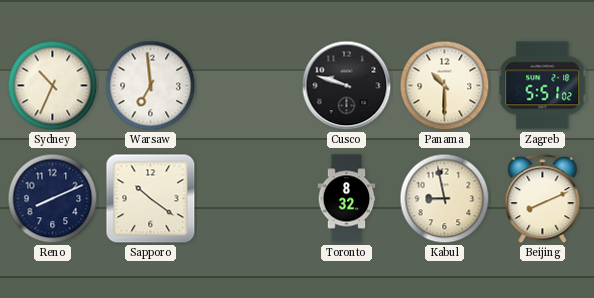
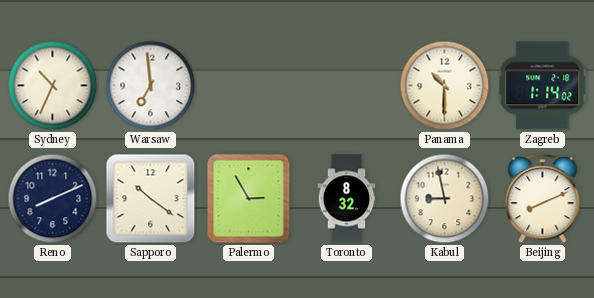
Cusco: 9:48 -> none
Zagreb: 5:51 -> 1:14
Palermo: none -> 2:55
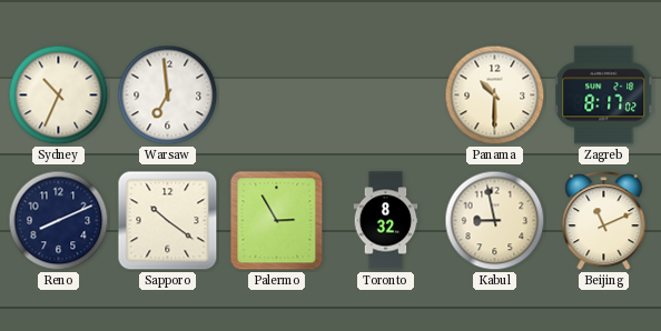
Zagreb: 1:14 -> 8:17
Beijing: 8:11 -> 11:11
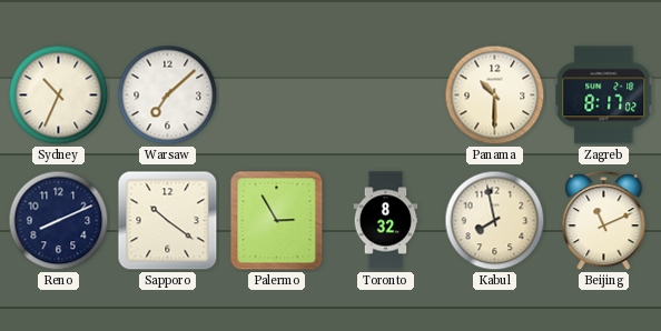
Warsaw: 6:59 -> 7:08
Kabul: 8:58 -> 7:58
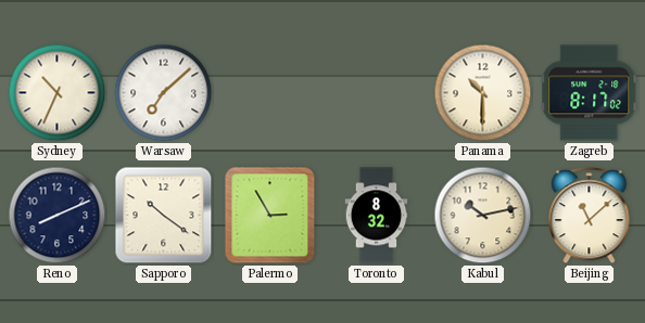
Kabul: 7:58 -> 10:13
Beijing: 11:11 -> 11:08
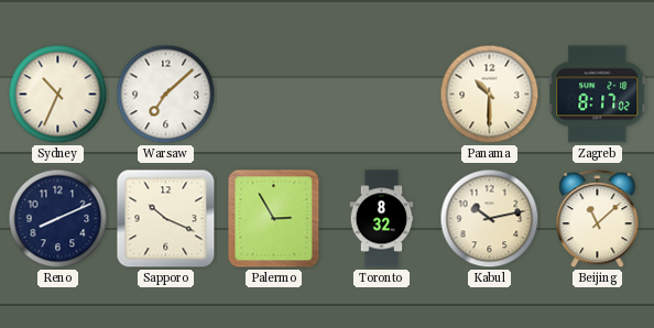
Sapporo: 10:21 -> 10:19
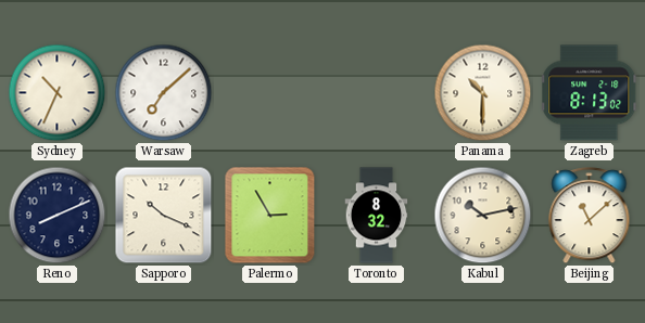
Zagreb: 8:17 -> 8:13
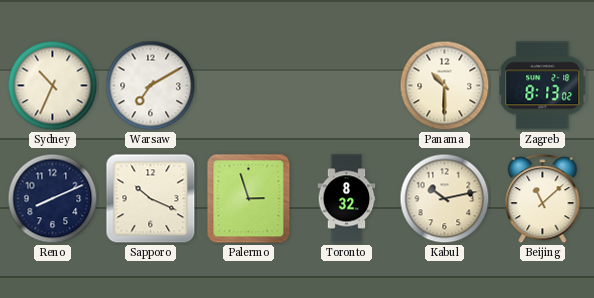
Warsaw: 7:08 -> 7:10
Palermo: 2:55 -> 2:57
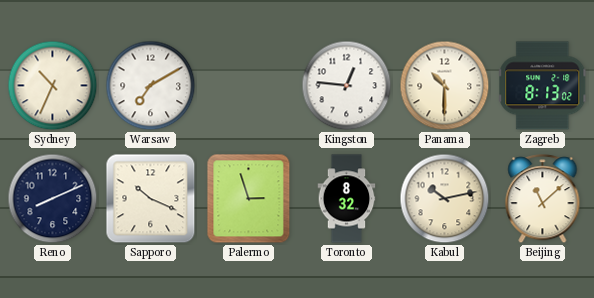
Kingston: none -> 12:46
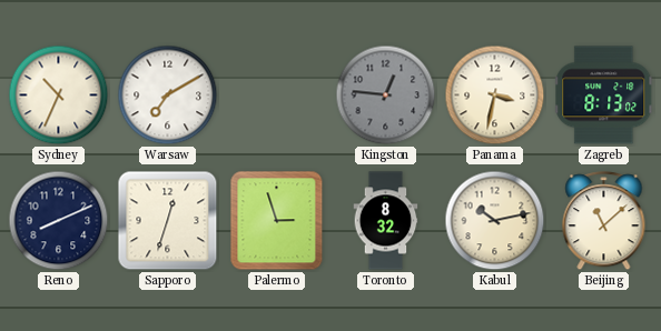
Kingston dial: white -> grey
Panama: 10:30 -> 3:32
Sapporo: 10:19 -> 12:33
